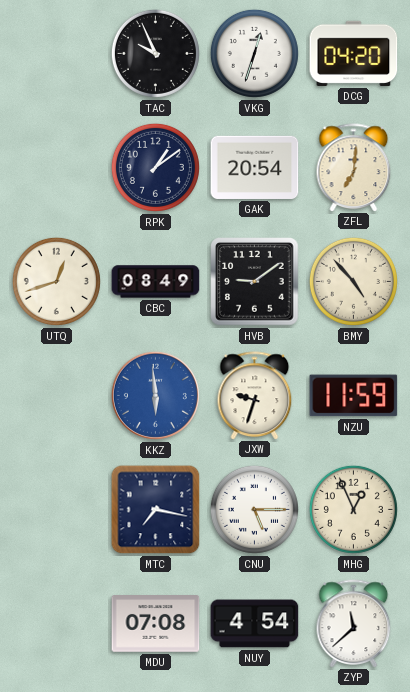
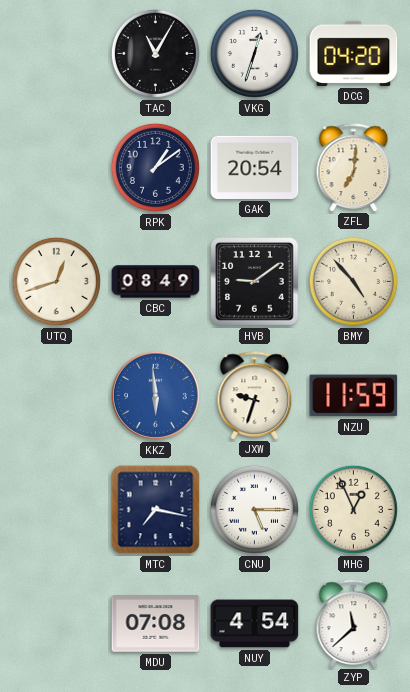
TAC: 9:56 -> 11:05
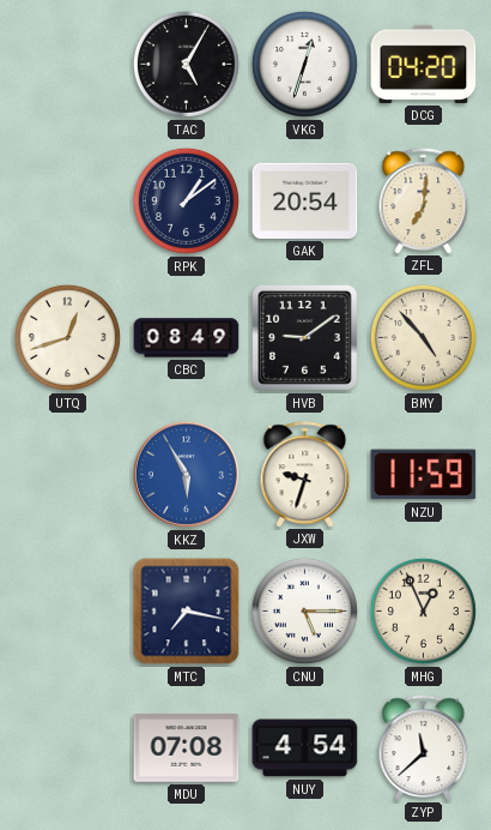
TAC: 11:05 -> 5:05
KKZ: 5:59 -> 5:55
